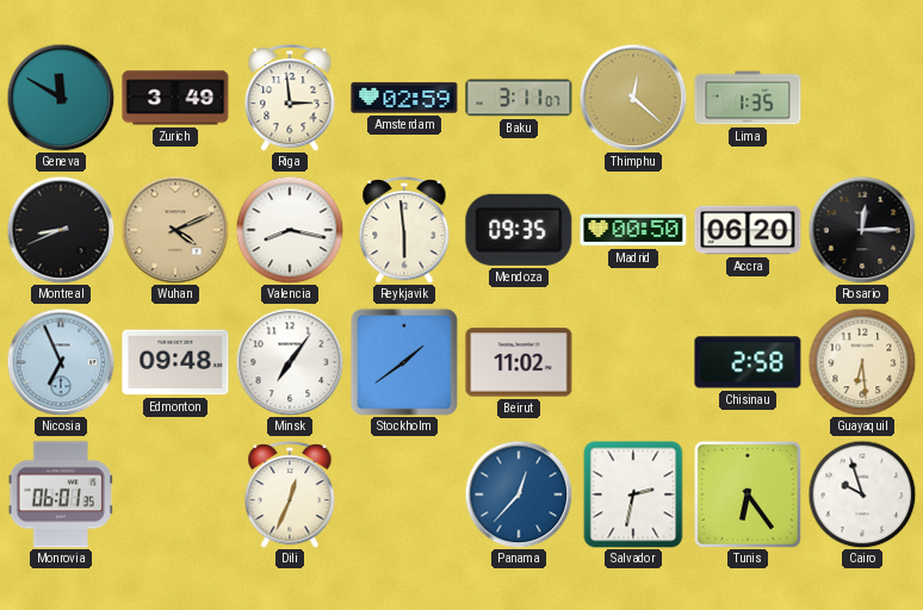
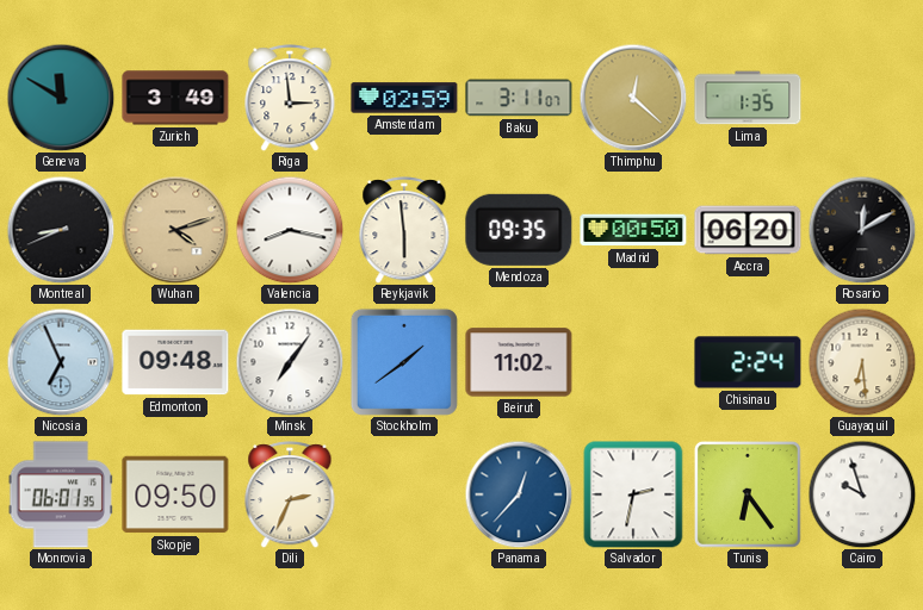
Wuhan: 4:11 -> 4:12
Rosario: 12:15 -> 12:10
Chisinau: 2:58 -> 2:24
Skopje: none -> 09:50
Dili: 12:34 -> 2:34
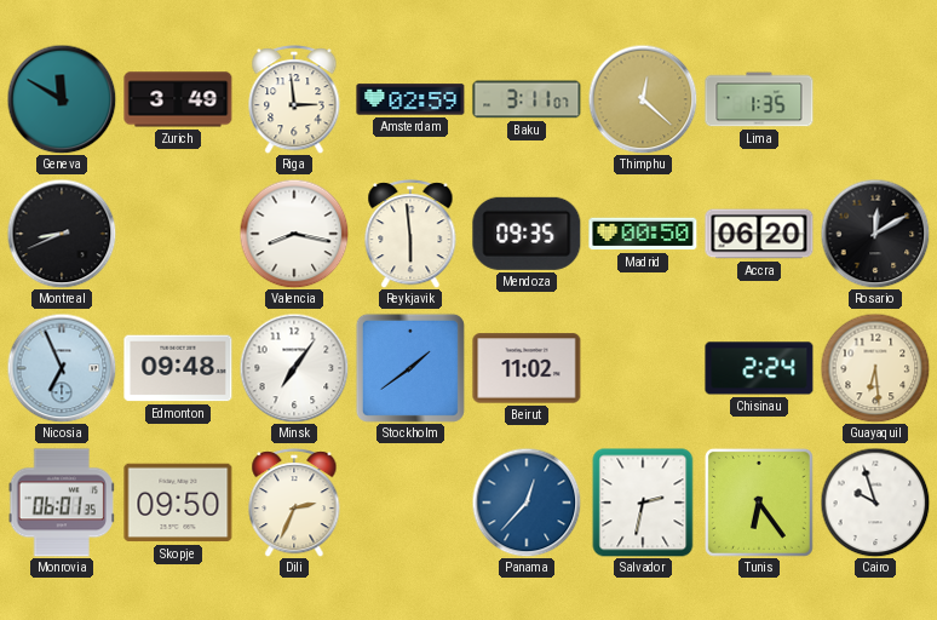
Wuhan: 4:12 -> none
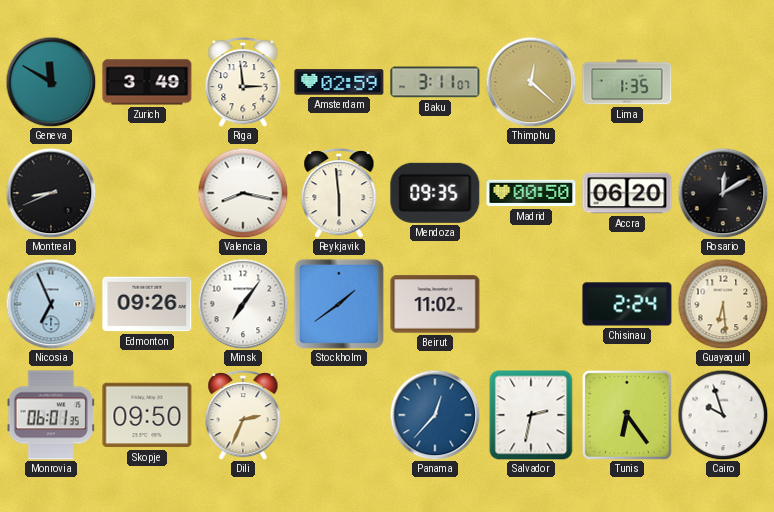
Edmonton: 09:48 -> 09:26
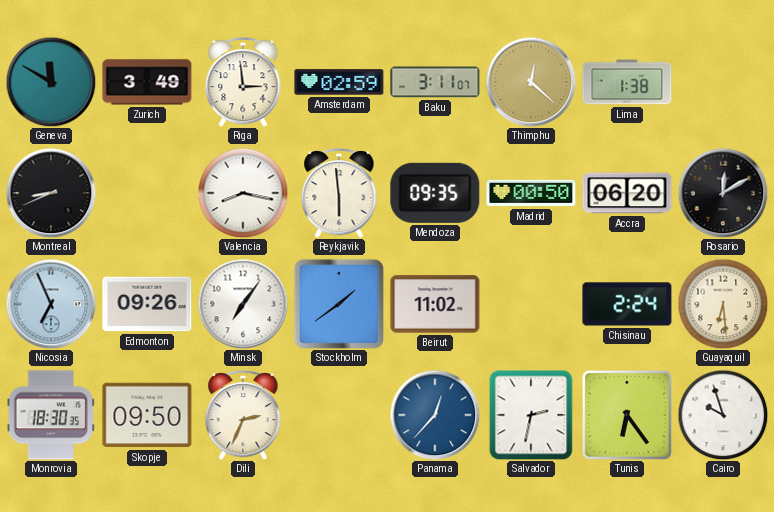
Lima: 1:35 -> 1:38
Monrovia: 06:01 -> 18:30
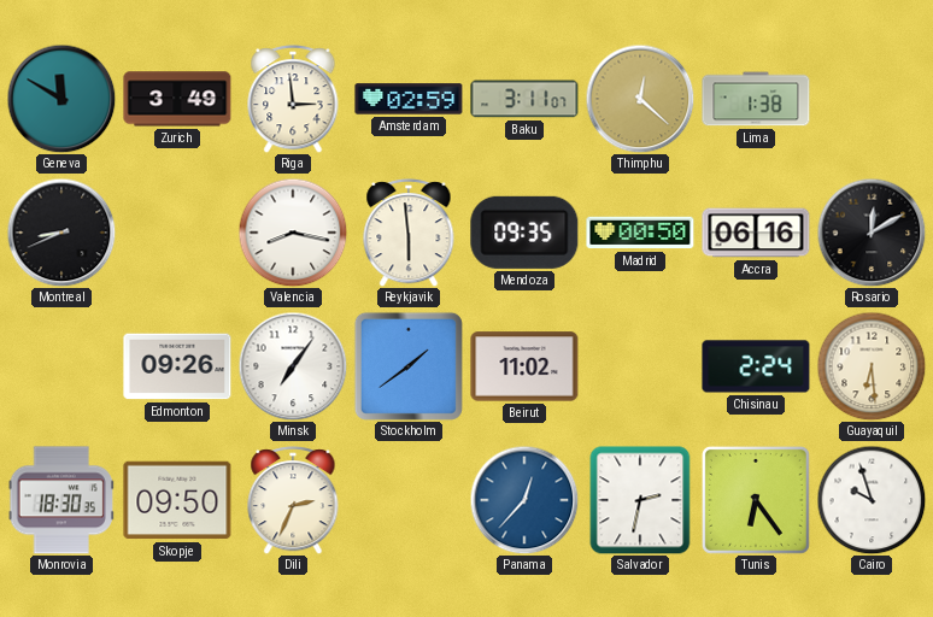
Accra: 06:20 -> 06:16
Nicosia: 6:56 -> none
